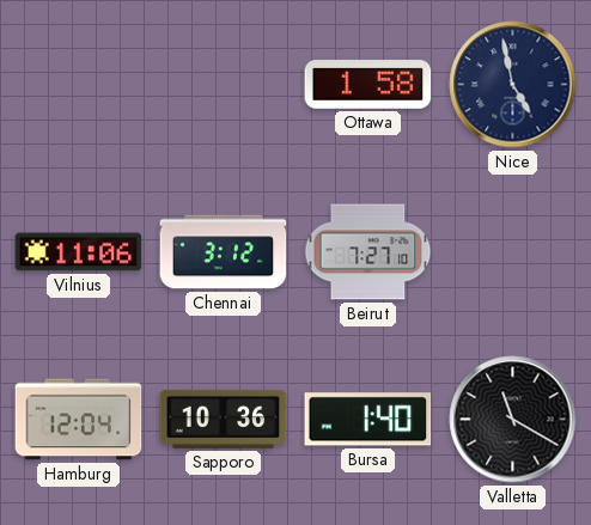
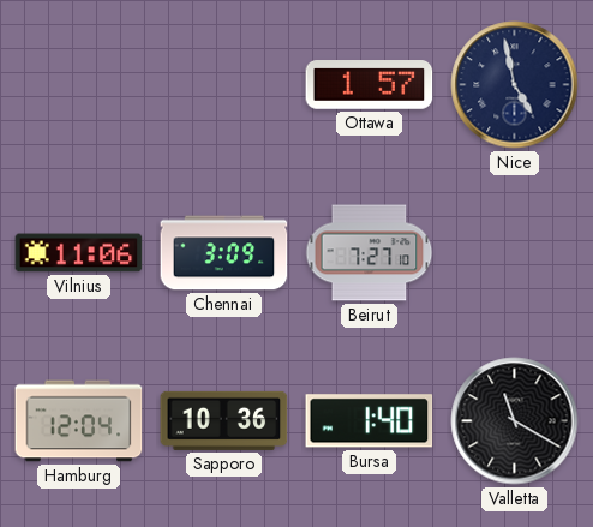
Ottawa: 1:58 -> 1:57
Chennai: 3:12 -> 3:09
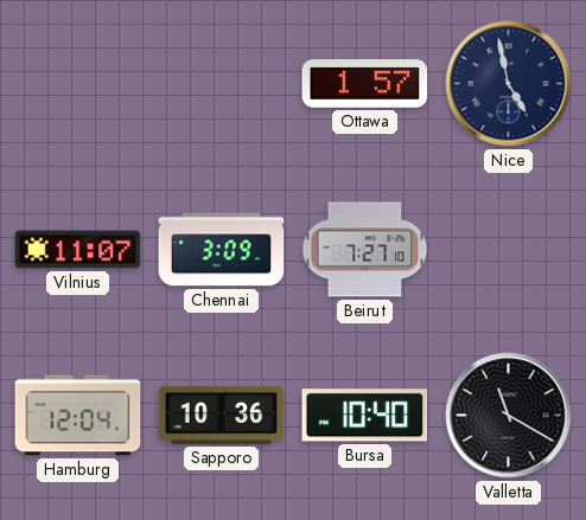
Vilnius: 11:06 -> 11:07
Bursa: 1:40 -> 10:40
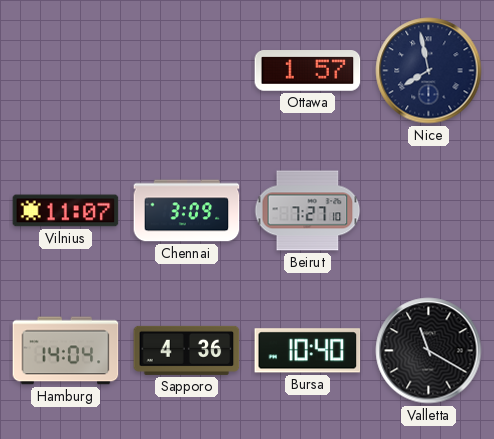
Nice: 4:58 -> 7:58
Hamburg: 12:04 -> 14:04
Sapporo: 10:36 -> 4:36
